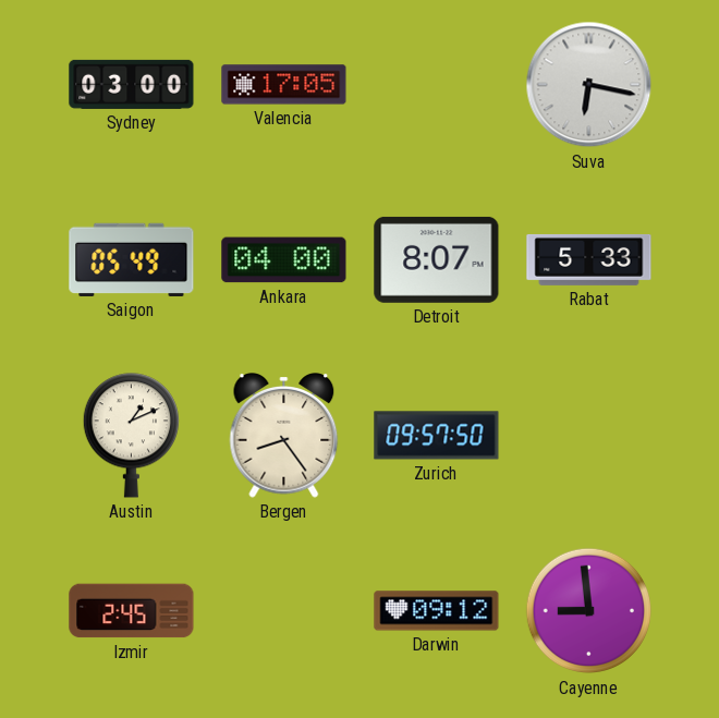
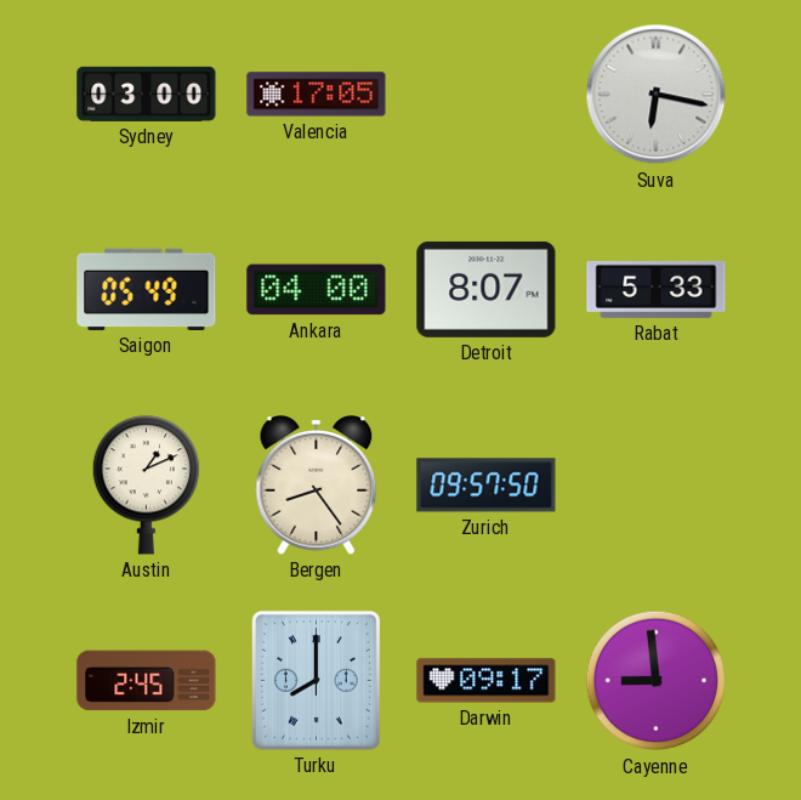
Turku: none -> 8:00
Darwin: 09:12 -> 09:17
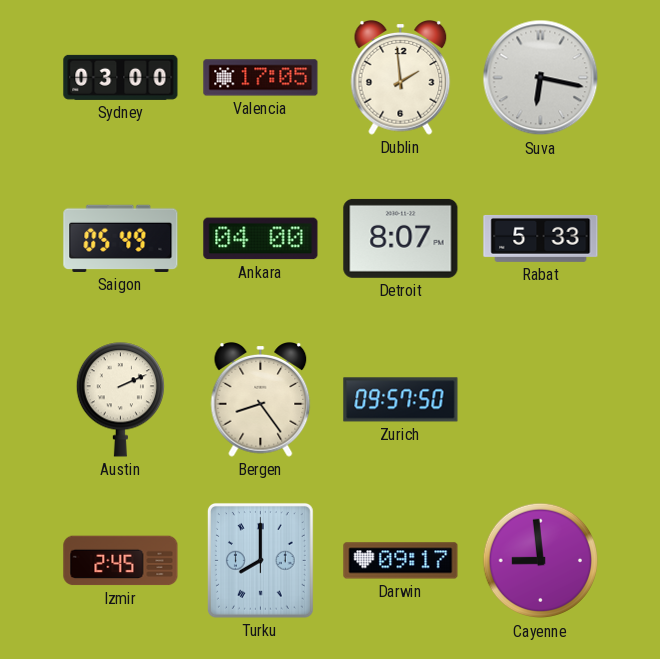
Dublin: none -> 1:59
Austin: 1:11 -> 2:11
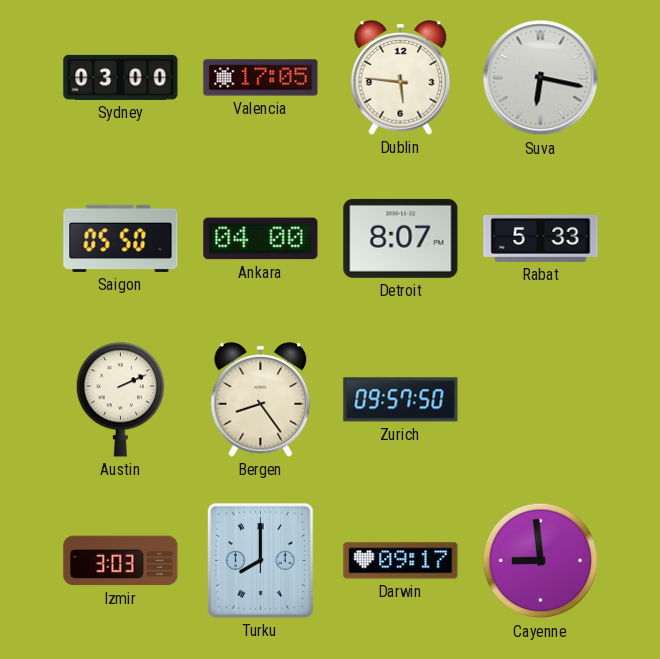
Dublin: 1:59 -> 5:46
Saigon: 05:49 -> 05:50
Izmir: 2:45 -> 3:03
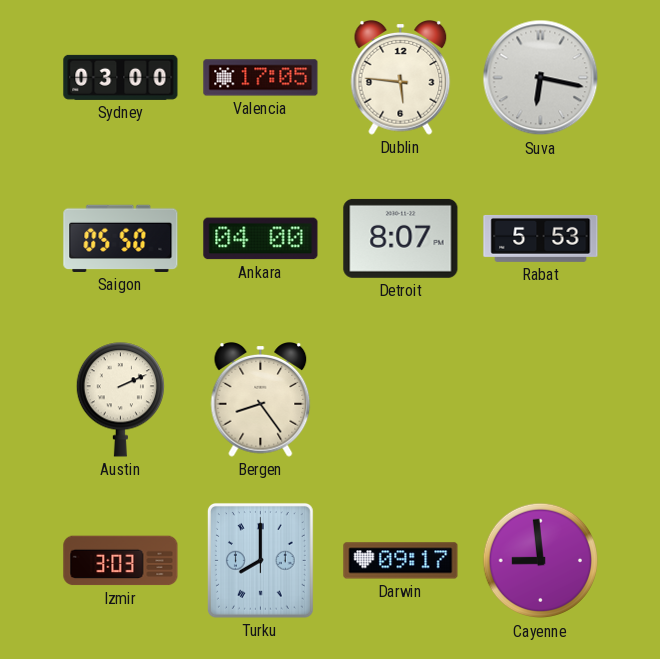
Rabat: 5:33 -> 5:53
Zurich: 09:57 -> none
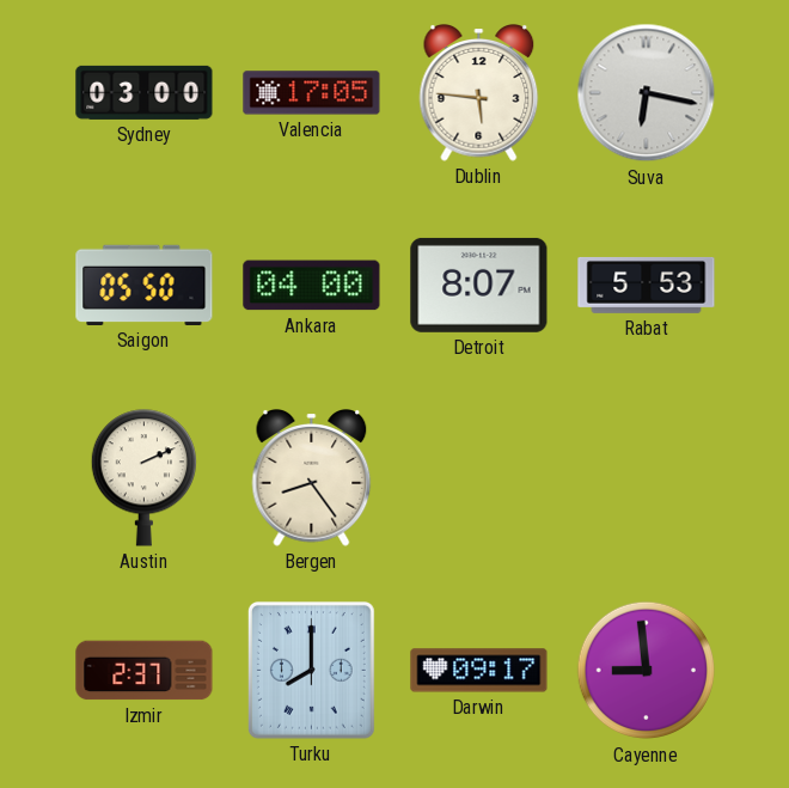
Izmir: 3:03 -> 2:37
